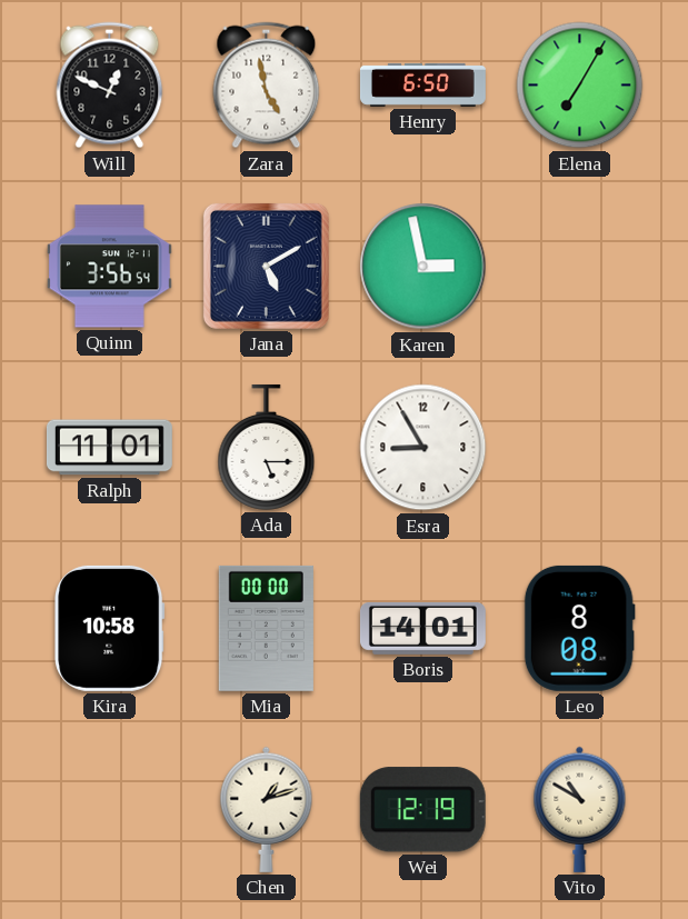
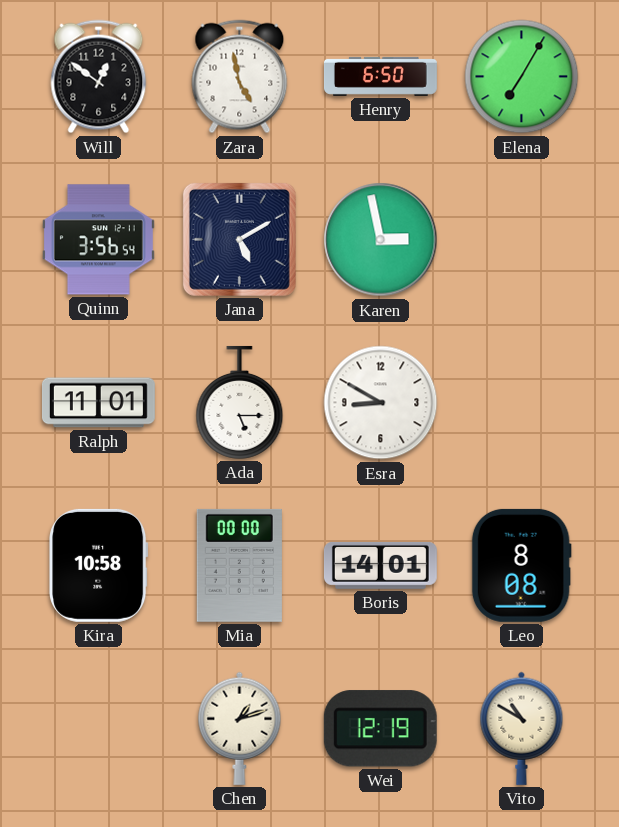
Will: 12:49 -> 12:51
Esra: 8:55 -> 8:50
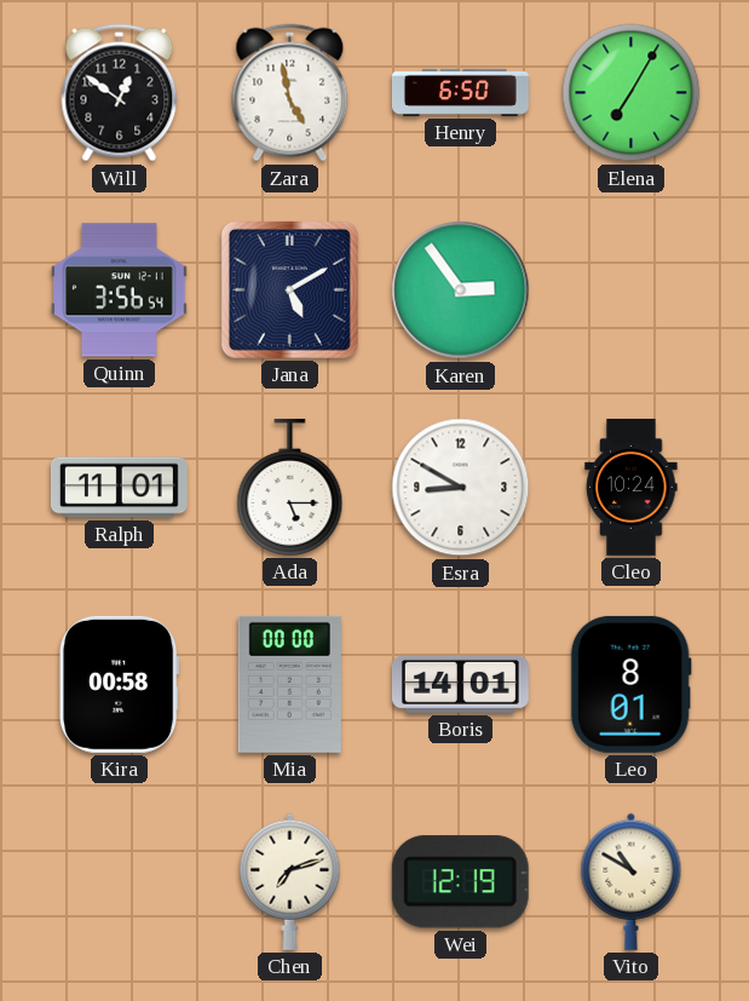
Karen: 2:58 -> 2:54
Cleo: none -> 10:24
Kira: 10:58 -> 00:58
Leo: 8:08 -> 8:01
Chen: 1:12 -> 7:12
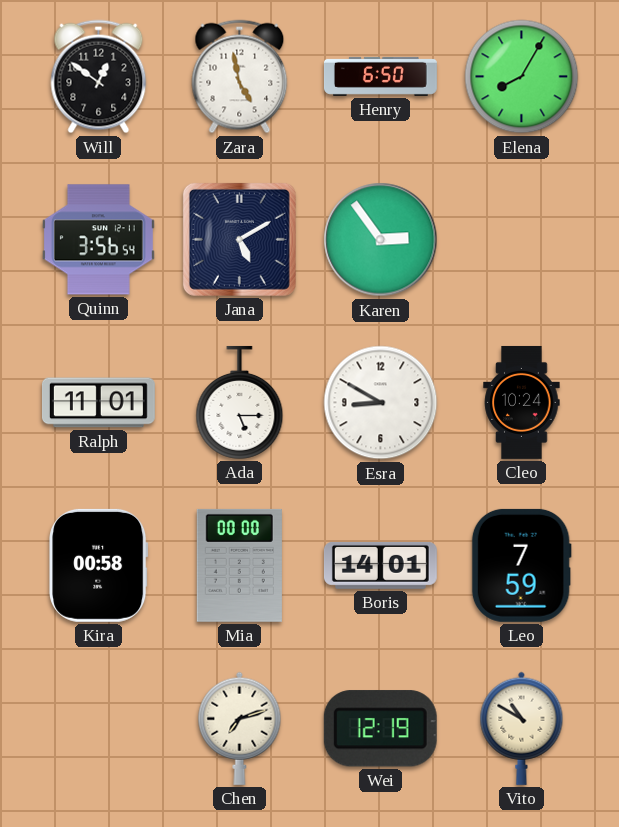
Elena: 7:05 -> 8:05
Leo: 8:01 -> 7:59
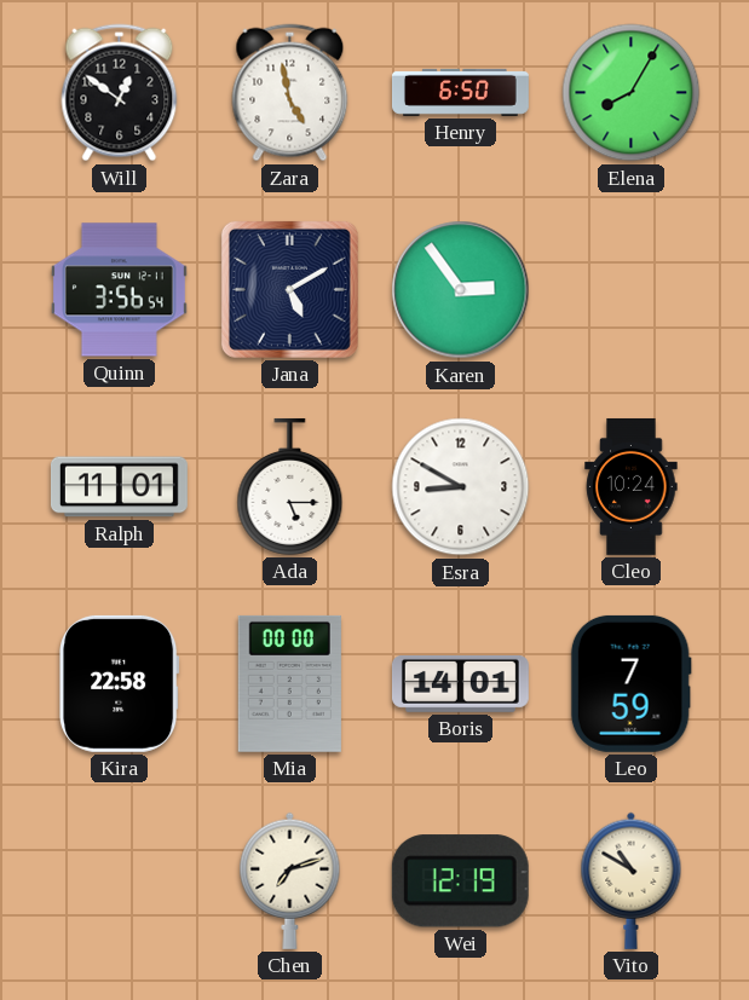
Kira: 00:58 -> 22:58
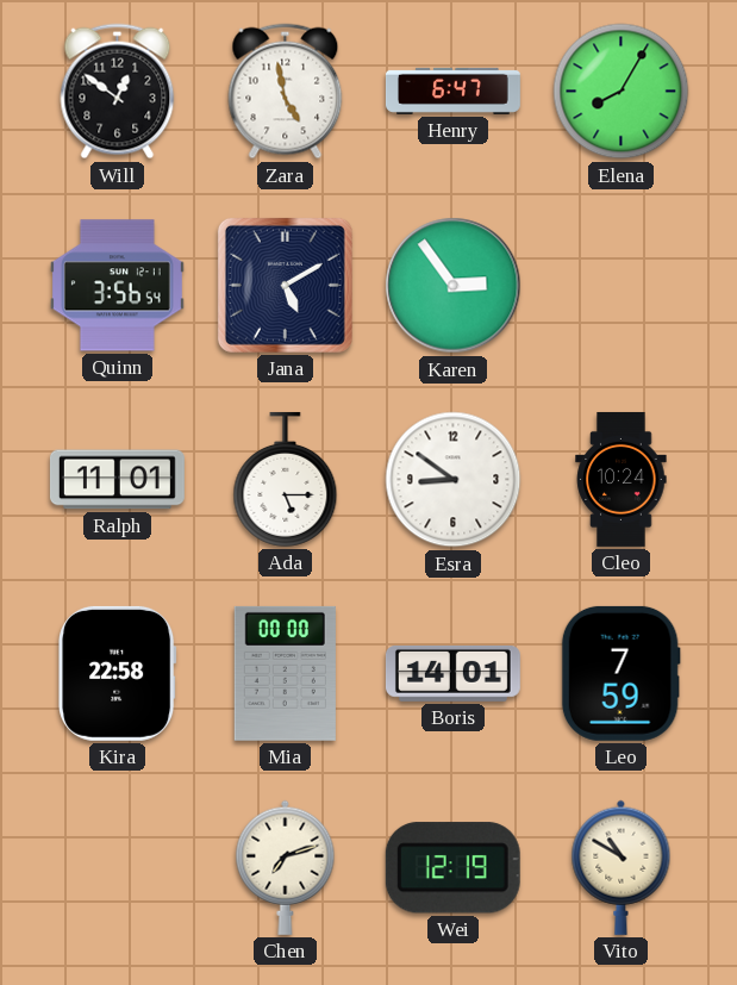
Henry: 6:50 -> 6:47
Esra: 8:50 -> 8:51
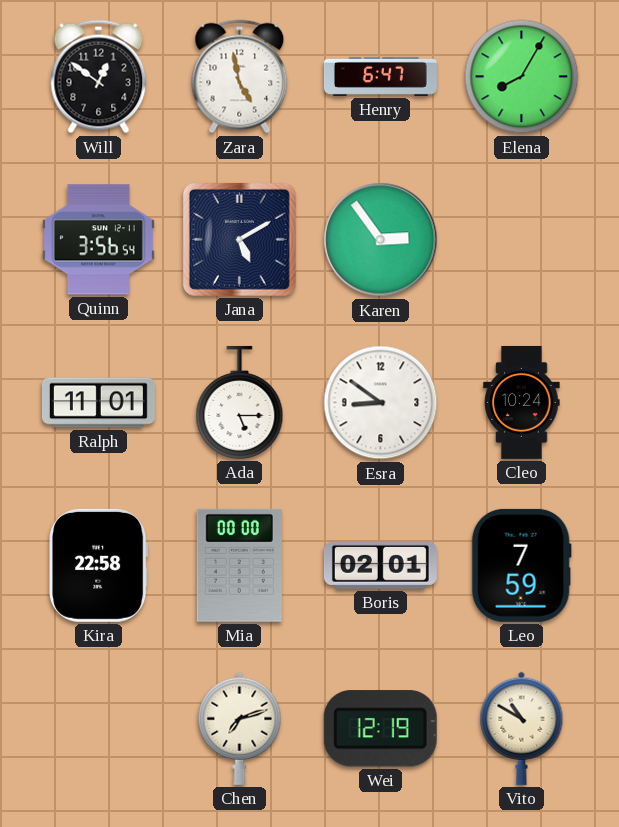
Boris: 14:01 -> 02:01
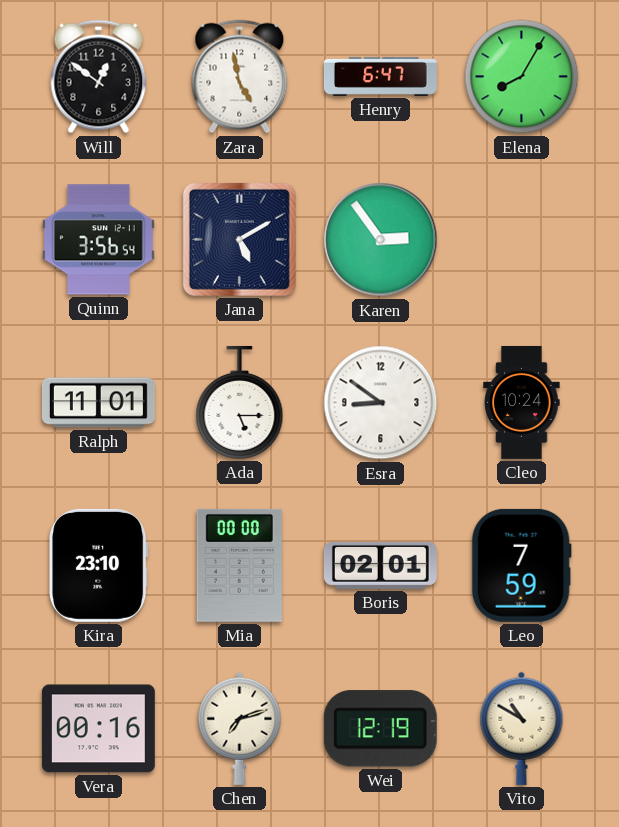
Kira: 22:58 -> 23:10
Vera: none -> 00:16
